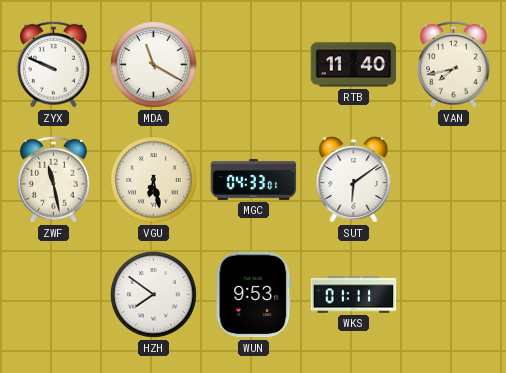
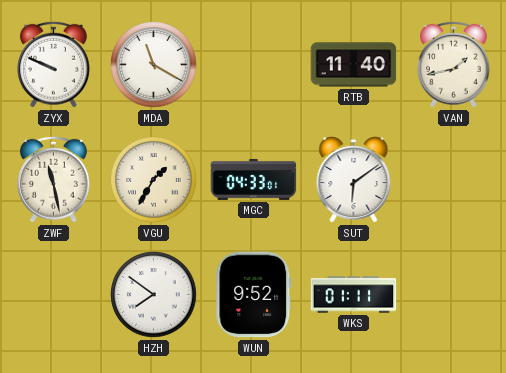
VAN: 7:43 -> 1:43
VGU: 6:28 -> 1:35
WUN: 9:53 -> 9:52
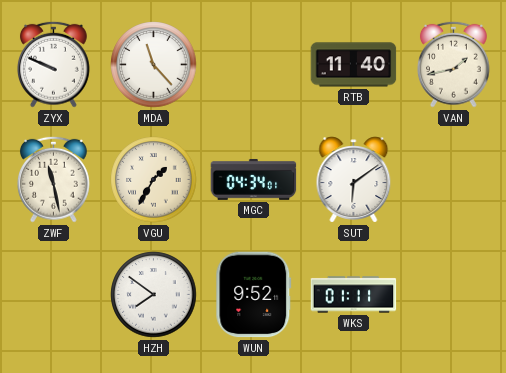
MDA: 11:20 -> 11:23
MGC: 04:33 -> 04:34
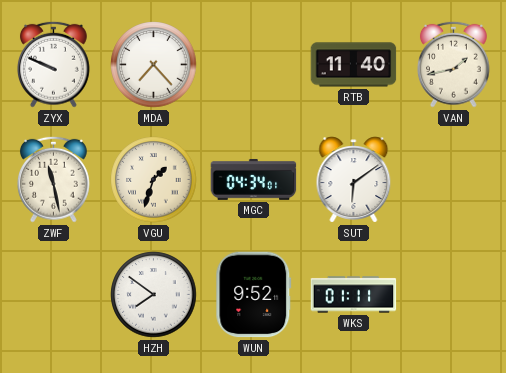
MDA: 11:23 -> 7:23
VGU: 1:35 -> 1:33
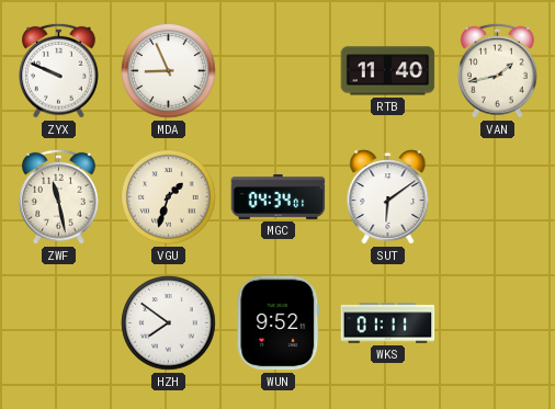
MDA: 7:23 -> 8:56
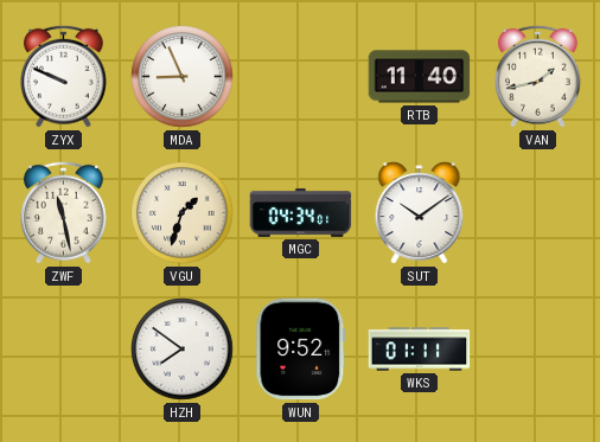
SUT: 6:09 -> 10:09
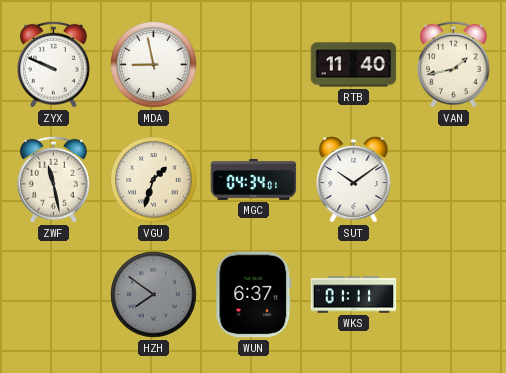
MDA: 8:56 -> 8:58
HZH dial: white -> grey
WUN: 9:52 -> 6:37
